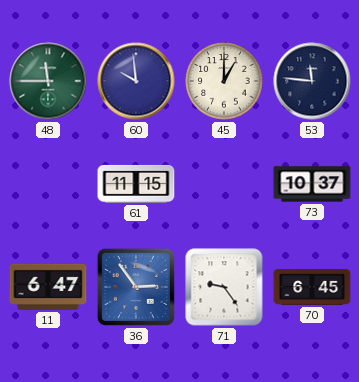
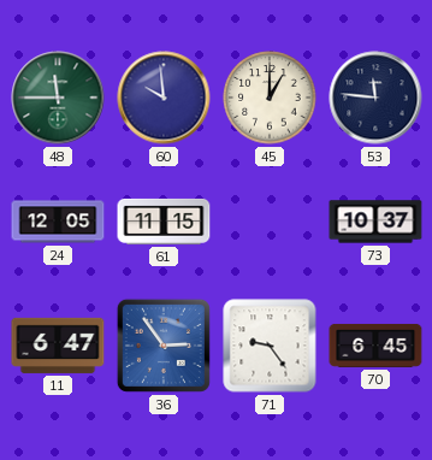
24: none -> 12:05
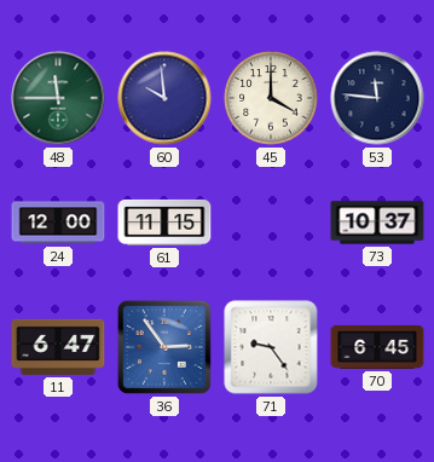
45: 1:00 -> 4:00
24: 12:05 -> 12:00
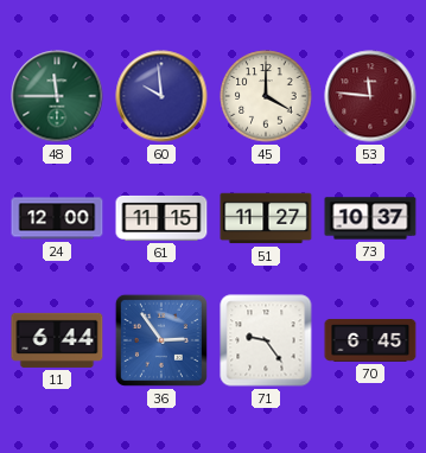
53 dial: navy -> burgundy
51: none -> 11:27
11: 6:47 -> 6:44
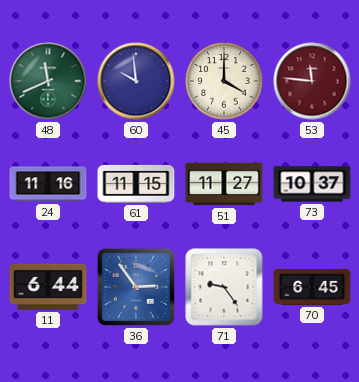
48: 11:45 -> 11:41
24: 12:00 -> 11:16
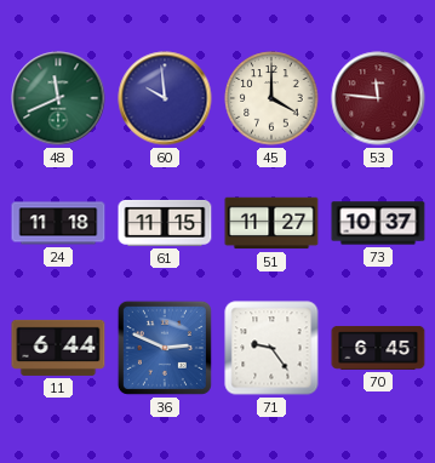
24: 11:16 -> 11:18
36: 2:54 -> 2:49
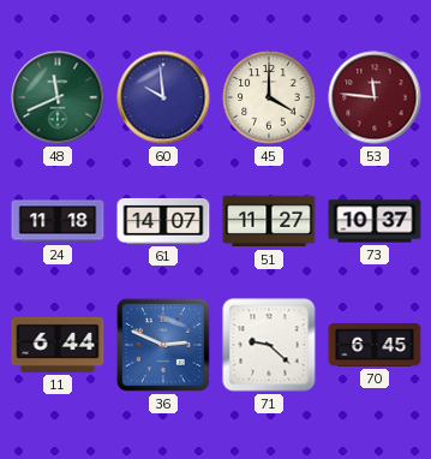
61: 11:15 -> 14:07
71: 9:24 -> 9:22
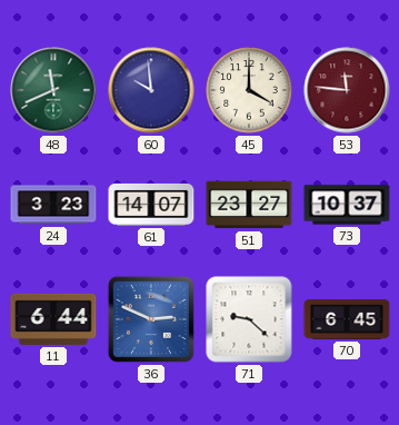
24: 11:18 -> 3:23
51: 11:27 -> 23:27
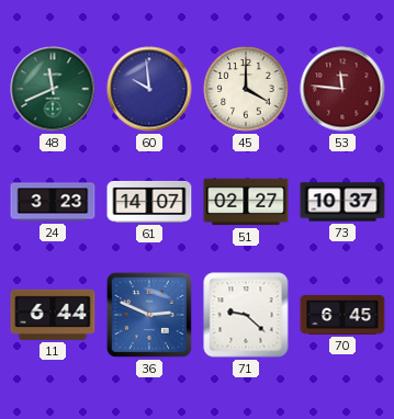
51: 23:27 -> 02:27
